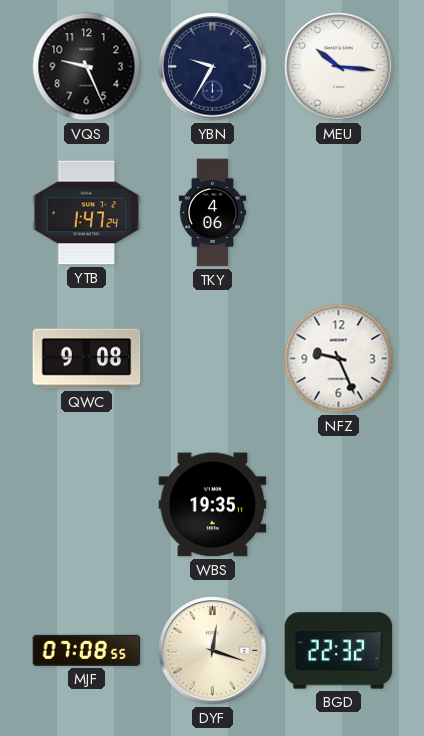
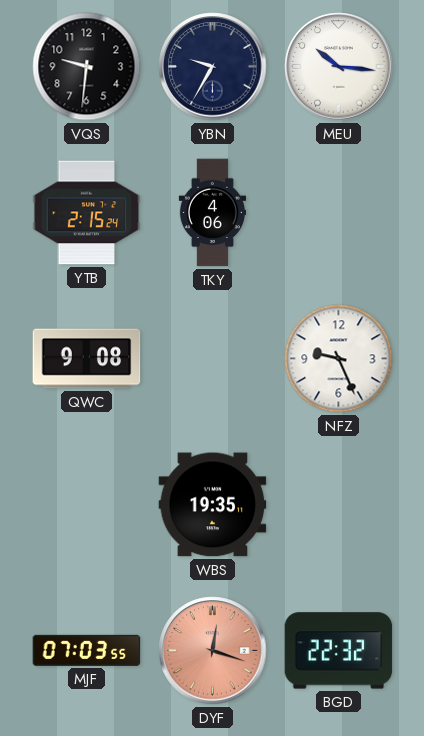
VQS: 9:26 -> 9:31
YTB: 1:47 -> 2:15
MJF: 07:08 -> 07:03
DYF dial: cream -> salmon
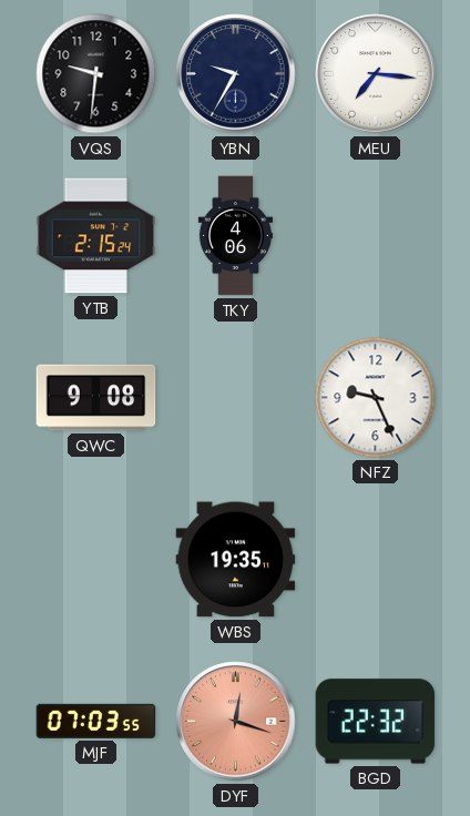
MEU: 10:16 -> 7:16
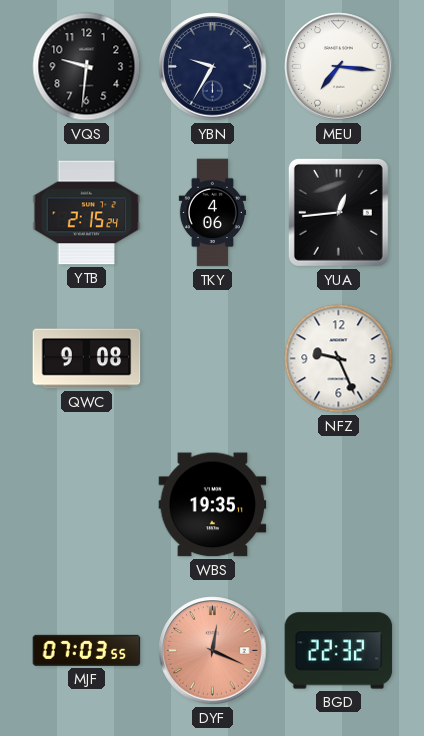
YUA: none -> 12:44
DYF: 12:18 -> 12:19
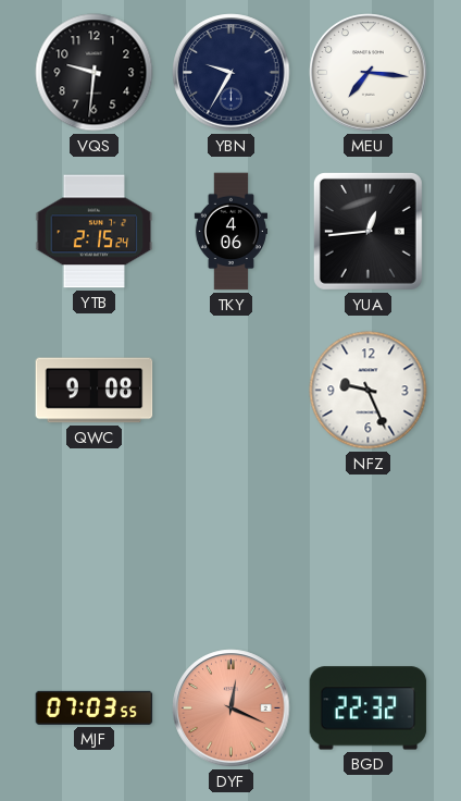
WBS: 19:35 -> none
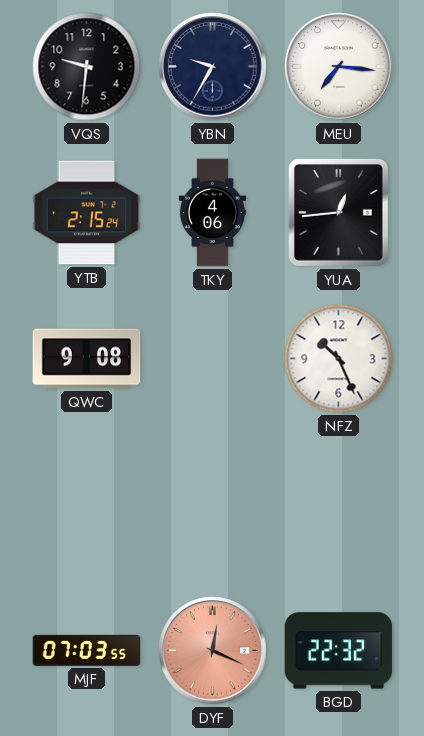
NFZ: 9:26 -> 10:26
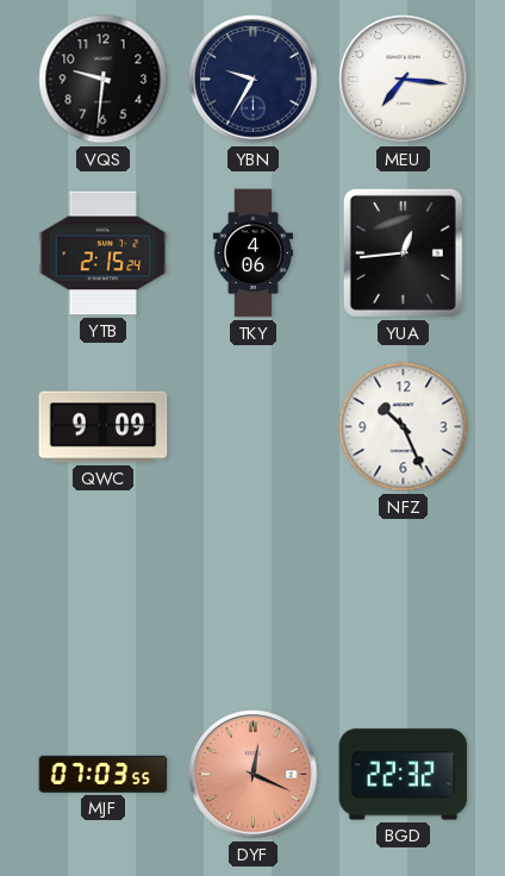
QWC: 9:08 -> 9:09
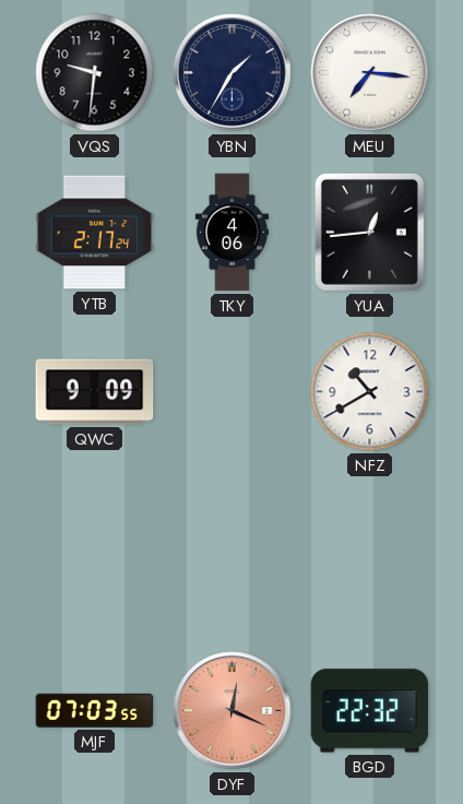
YBN: 9:35 -> 1:35
YTB: 2:15 -> 2:17
NFZ: 10:26 -> 10:40
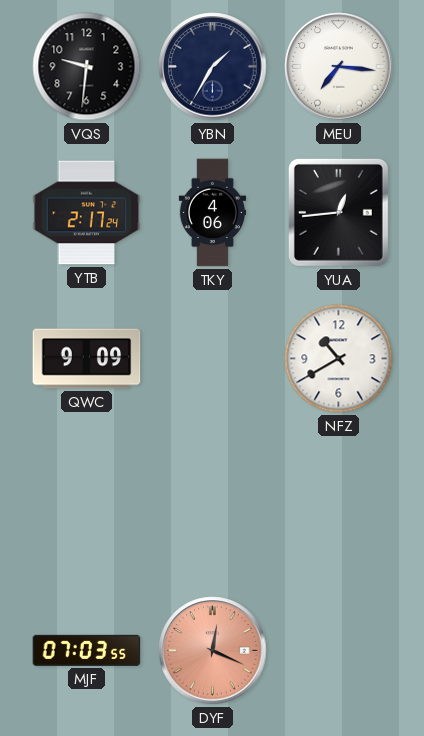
BGD: 22:32 -> none
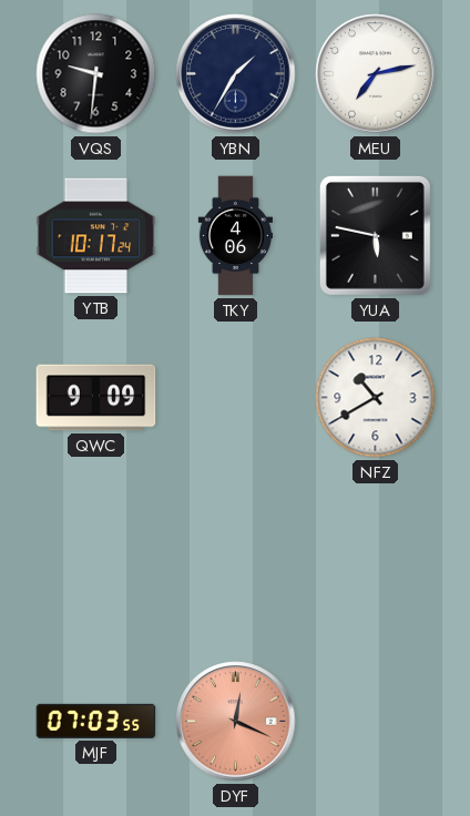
MEU: 7:16 -> 7:13
YTB: 2:17 -> 10:17
YUA: 12:44 -> 5:47
